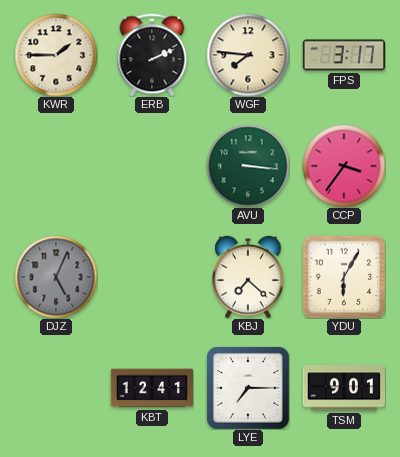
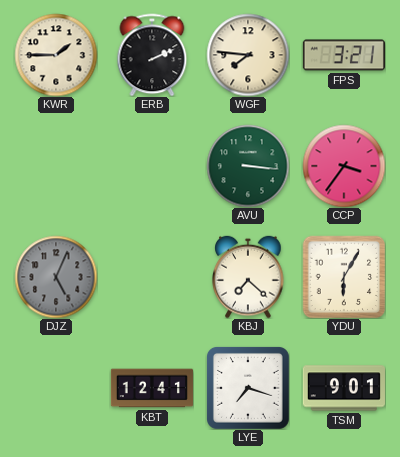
FPS: 3:17 -> 3:21
LYE: 7:15 -> 7:18
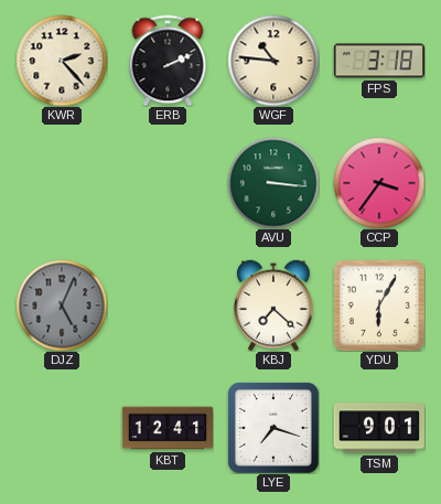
KWR: 1:45 -> 2:23
WGF: 7:46 -> 10:46
FPS: 3:21 -> 3:18
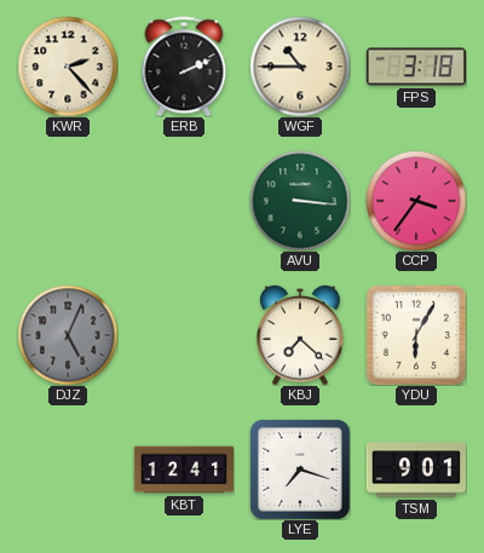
WGF: 10:46 -> 10:45
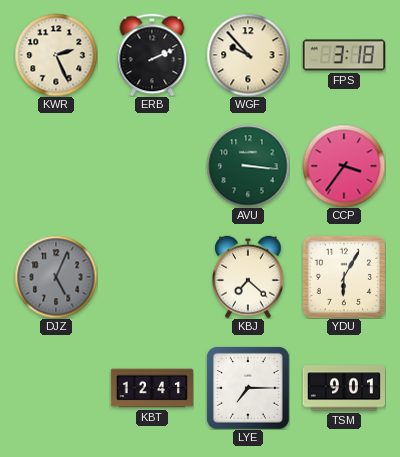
KWR: 2:23 -> 2:26
WGF: 10:45 -> 9:53
LYE: 7:18 -> 7:15
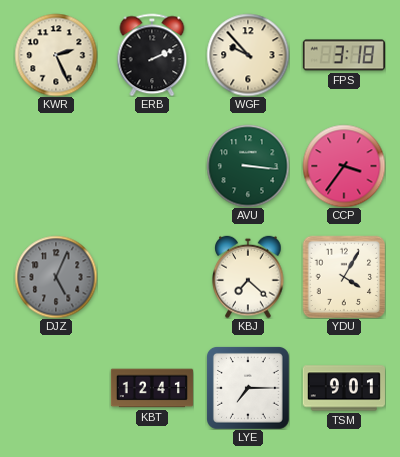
YDU: 6:05 -> 4:05
